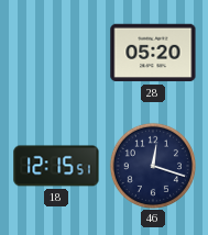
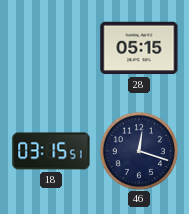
28: 05:20 -> 05:15
18: 12:15 -> 03:15
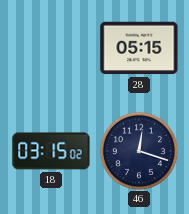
18: 03:15:51 -> 03:15:02
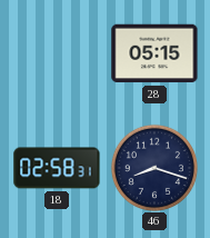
18: 03:15 -> 02:58
46: 12:18 -> 8:18
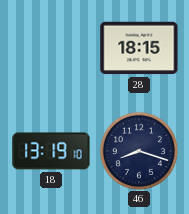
28: 05:15 -> 18:15
18: 02:58 -> 13:19
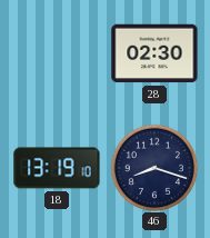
28: 18:15 -> 02:30
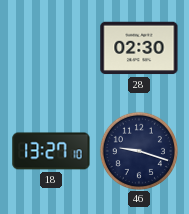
18: 13:19 -> 13:27
46: 8:18 -> 9:18
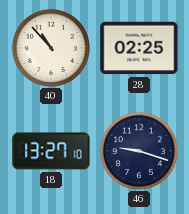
40: none -> 10:53
28: 02:30 -> 02:25
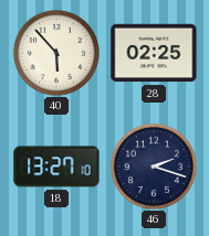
40: 10:53 -> 5:53
46: 9:18 -> 2:18
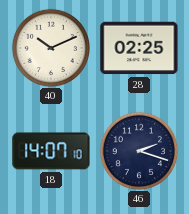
40: 5:53 -> 10:11
18: 13:27 -> 14:07
